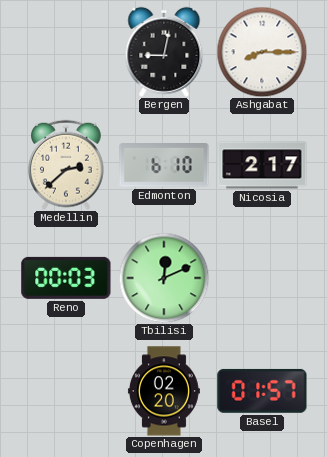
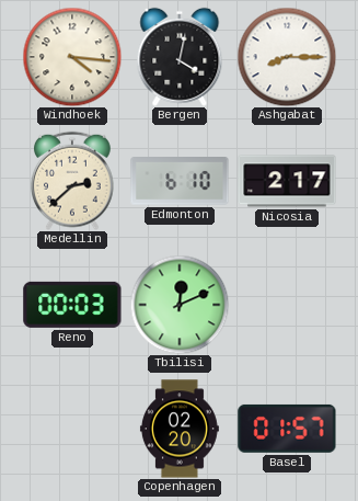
Windhoek: none -> 4:16
Bergen: 9:02 -> 4:02
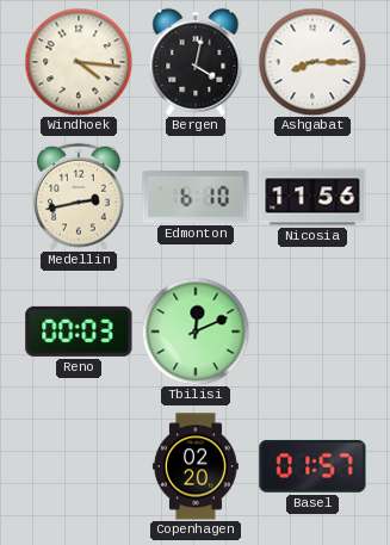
Medellin: 2:38 -> 2:43
Nicosia: 2:17 -> 11:56
